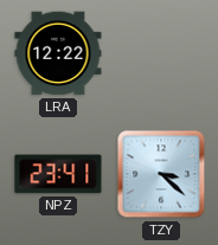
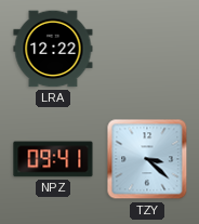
NPZ: 23:41 -> 09:41
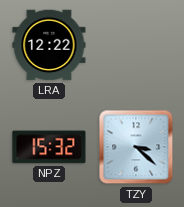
NPZ: 09:41 -> 15:32
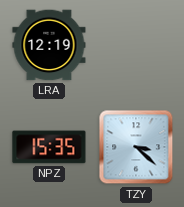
LRA: 12:22 -> 12:19
NPZ: 15:32 -> 15:35
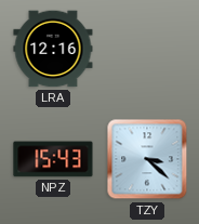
LRA: 12:19 -> 12:16
NPZ: 15:35 -> 15:43
